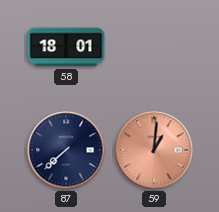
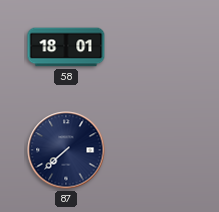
59: 1:01 -> none
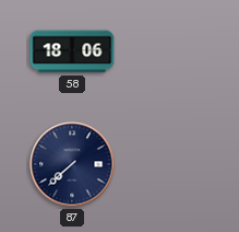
58: 18:01 -> 18:06
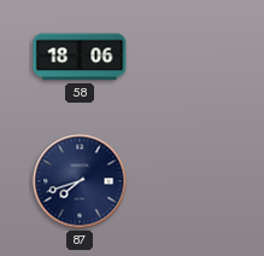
87: 7:38 -> 7:42
